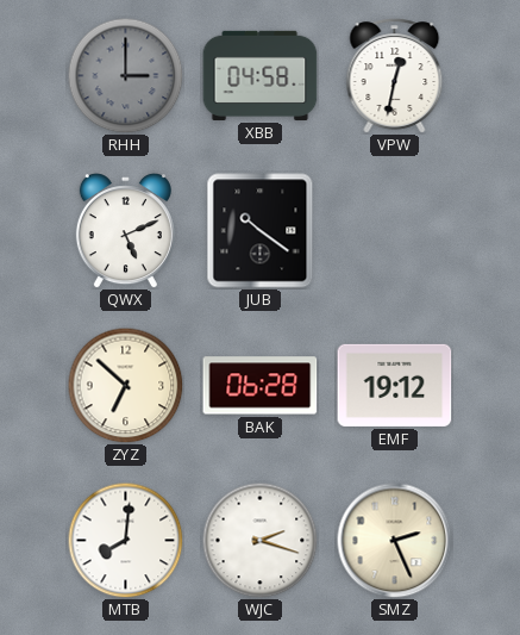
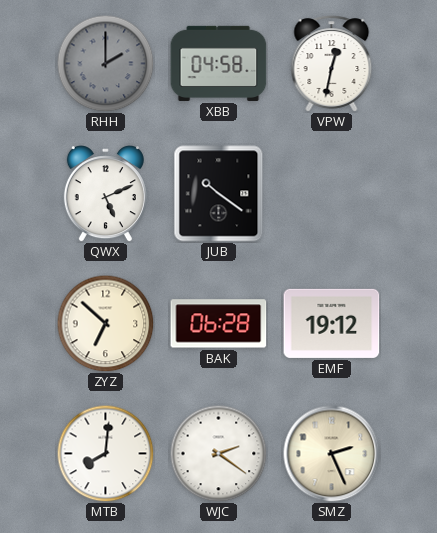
RHH: 3:00 -> 2:00
WJC: 2:18 -> 2:21
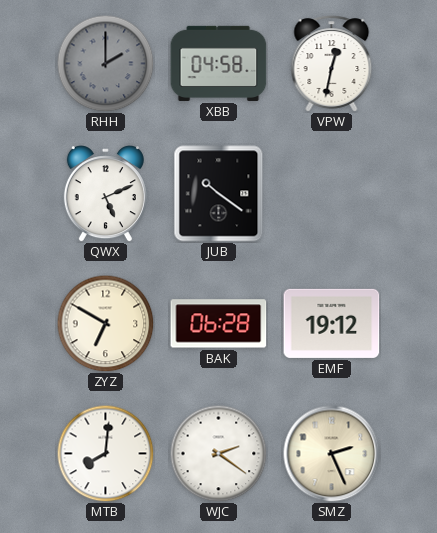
ZYZ: 6:52 -> 6:50
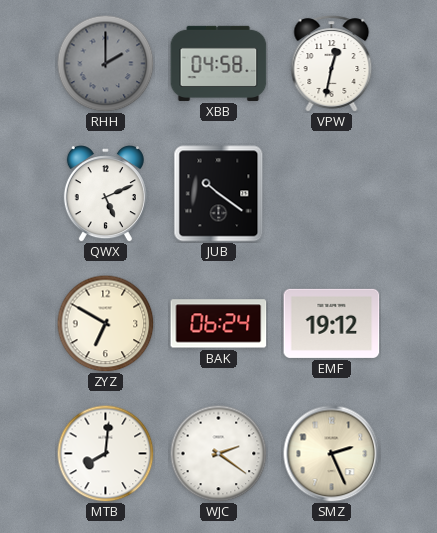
BAK: 06:28 -> 06:24
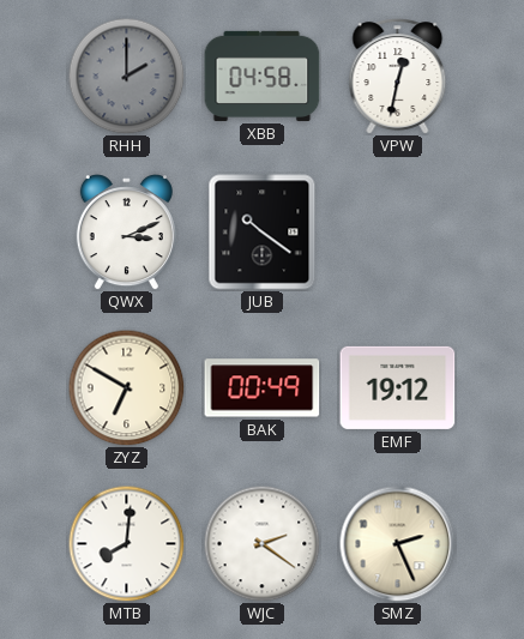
QWX: 5:11 -> 3:11
BAK: 06:24 -> 00:49
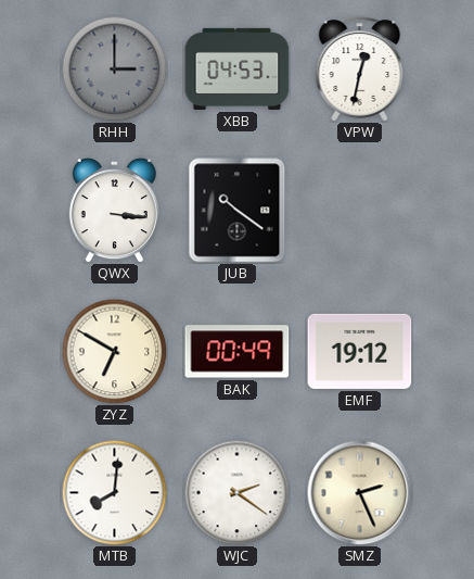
RHH: 2:00 -> 3:00
XBB: 04:58 -> 04:53
QWX: 3:11 -> 3:16
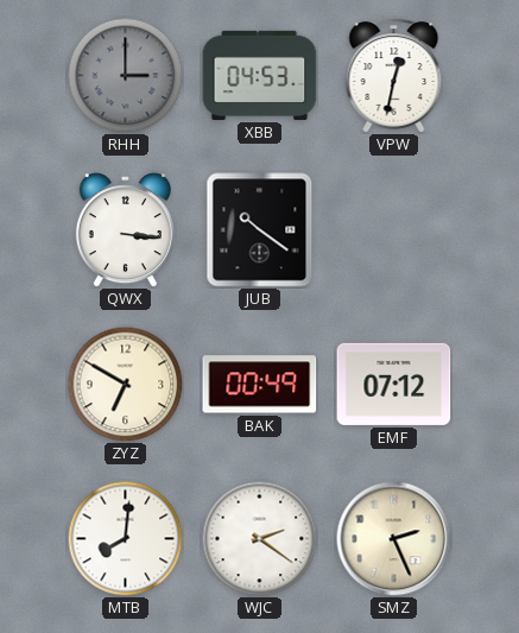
EMF: 19:12 -> 07:12
